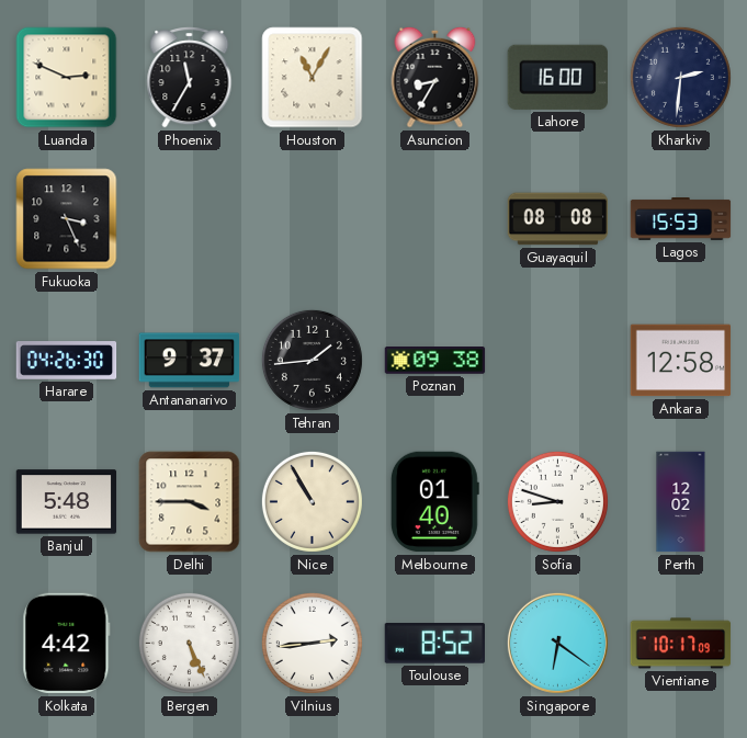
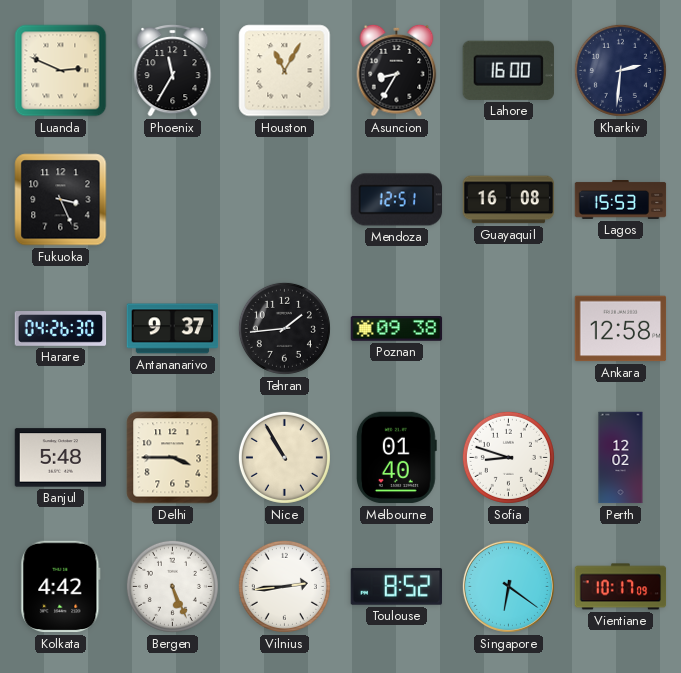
Mendoza: none -> 12:51
Guayaquil: 08:08 -> 16:08
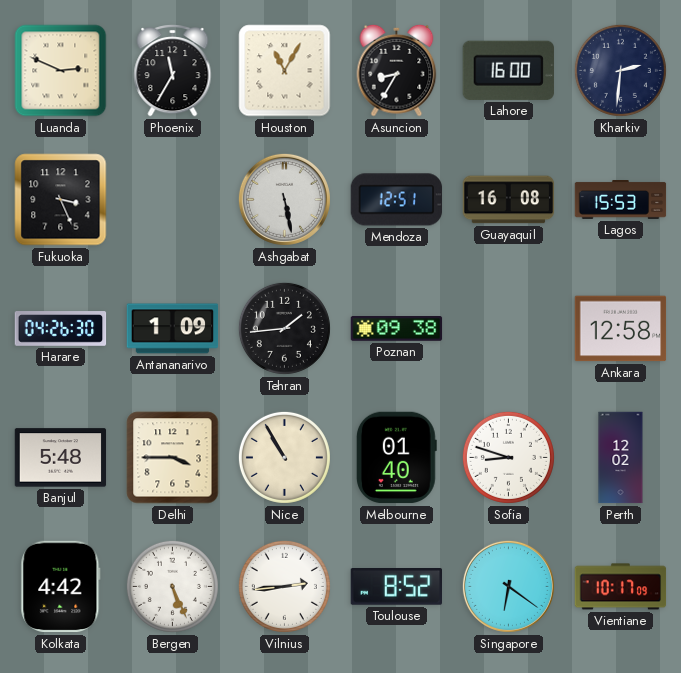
Ashgabat: none -> 5:28
Antananarivo: 9:37 -> 1:09
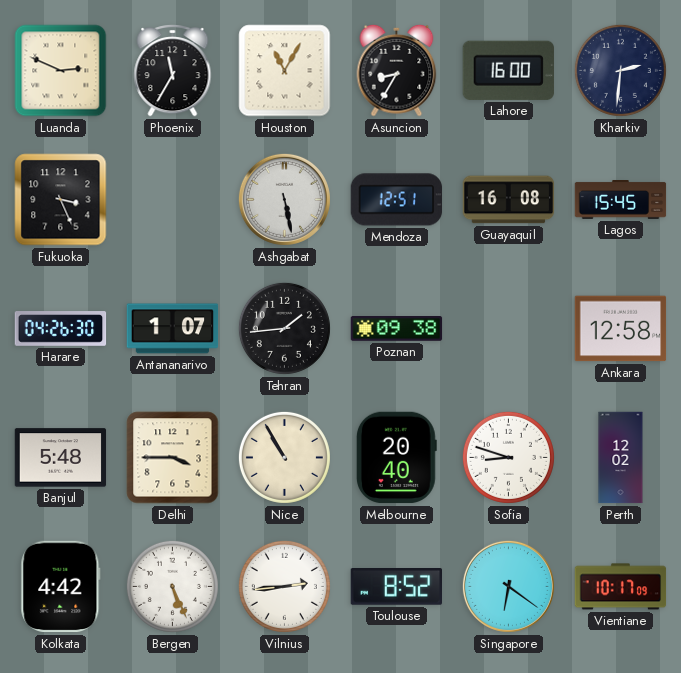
Lagos: 15:53 -> 15:45
Antananarivo: 1:09 -> 1:07
Melbourne: 01:40 -> 20:40
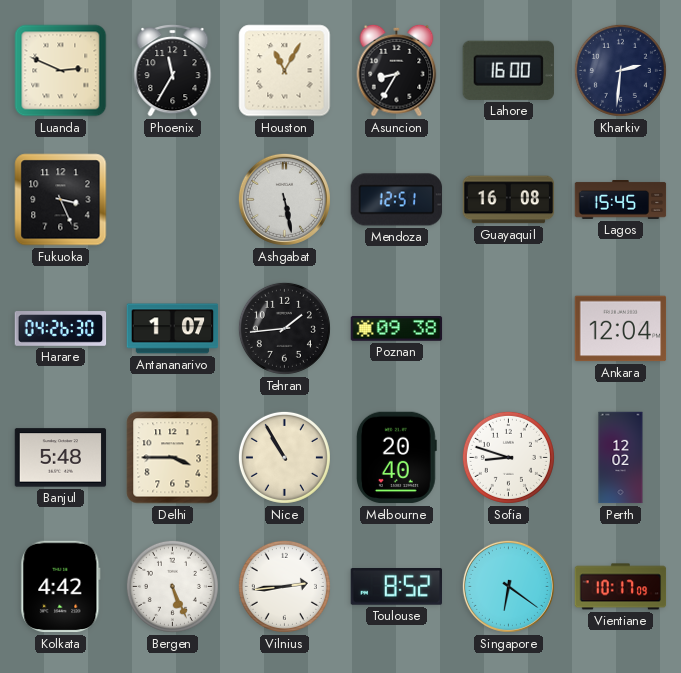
Ankara: 12:58 -> 12:04
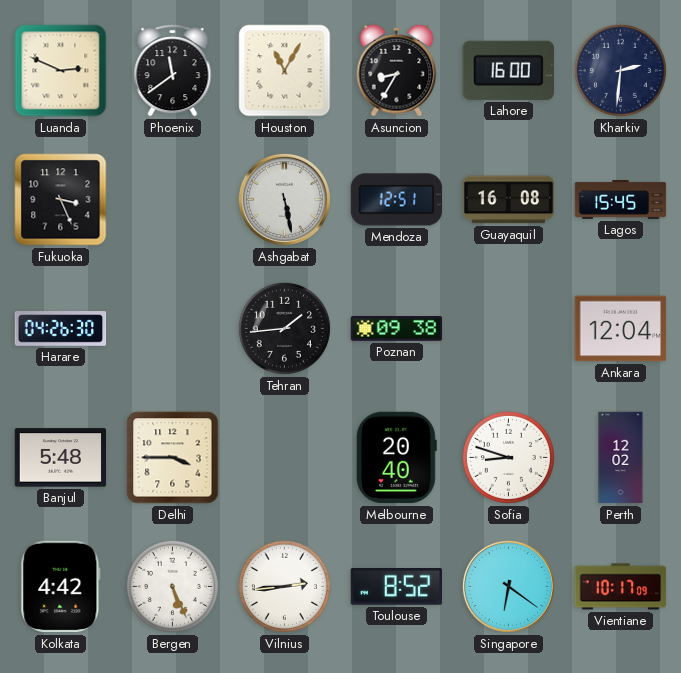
Phoenix: 11:35 -> 11:39
Antananarivo: 1:07 -> none
Nice: 10:55 -> none
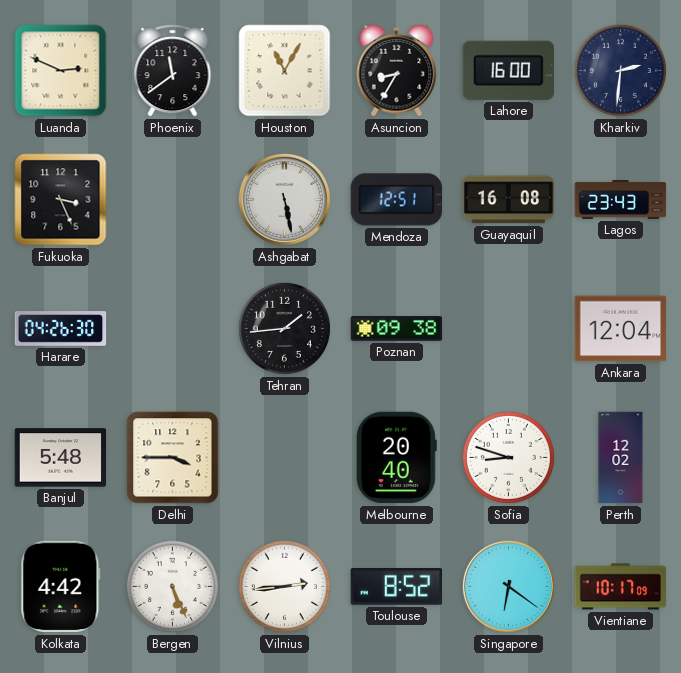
Lagos: 15:45 -> 23:43
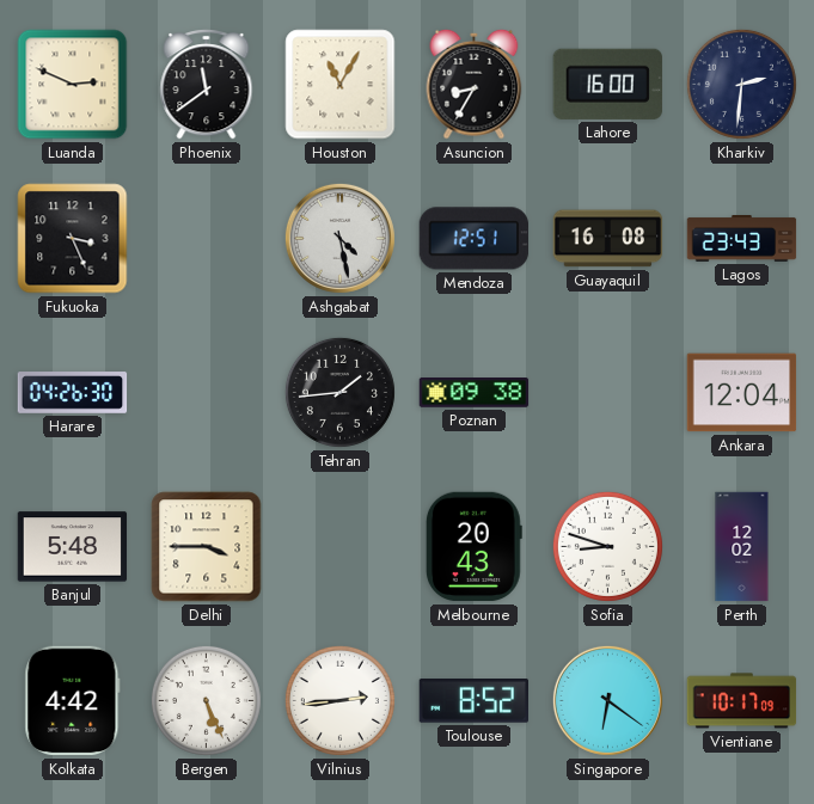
Ashgabat: 5:28 -> 4:28
Melbourne: 20:40 -> 20:43
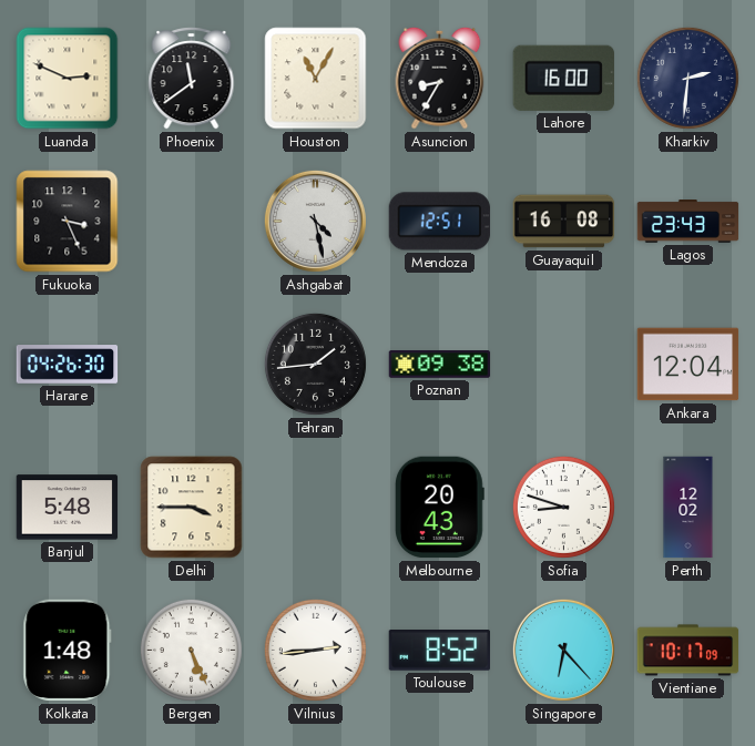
Kolkata: 4:42 -> 1:48
Singapore: 6:21 -> 6:23
